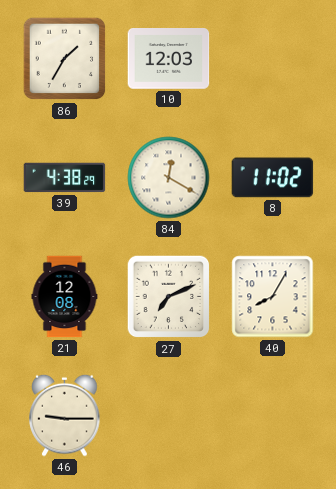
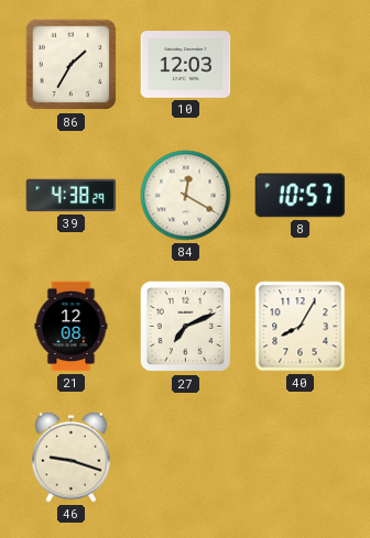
8: 11:02 -> 10:57
46: 9:15 -> 9:18
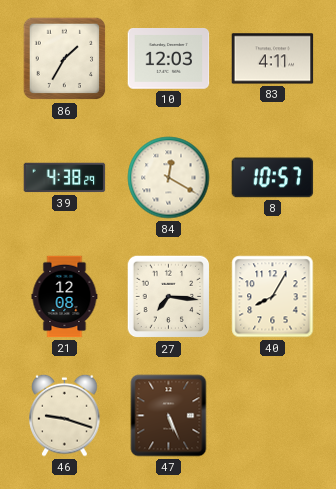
83: none -> 4:11
27: 7:11 -> 7:16
47: none -> 5:26
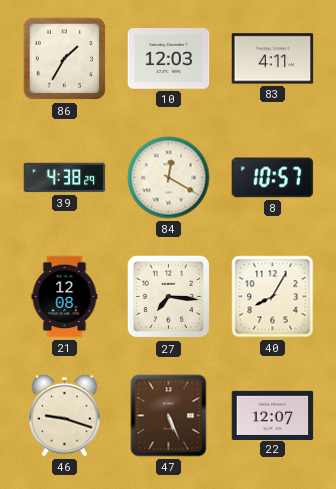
22: none -> 12:07
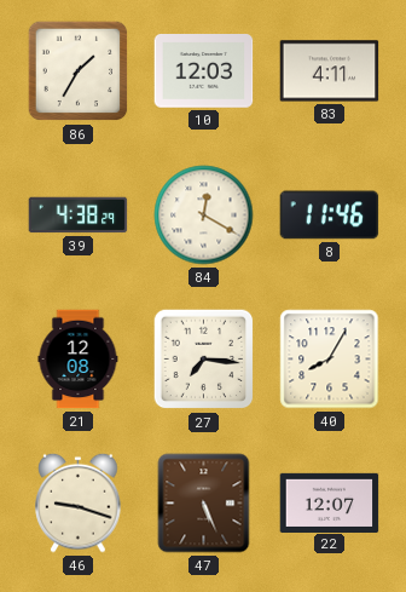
8: 10:57 -> 11:46
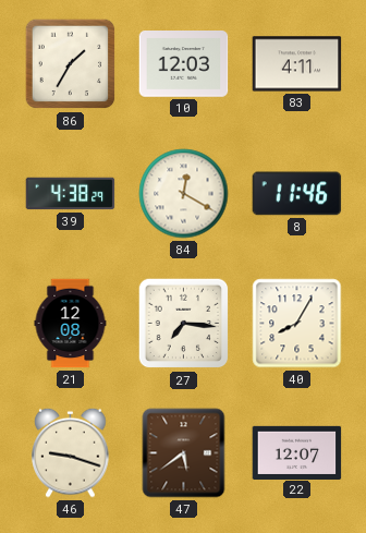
47: 5:26 -> 5:39
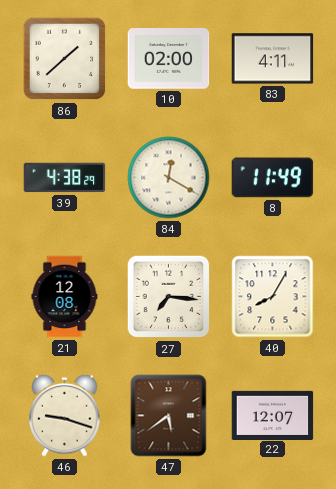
86: 1:35 -> 1:38
10: 12:03 -> 02:00
8: 11:46 -> 11:49
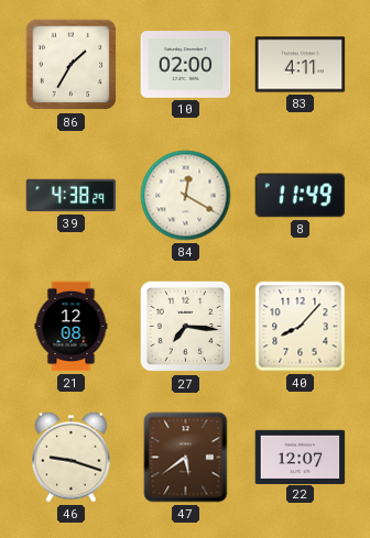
86: 1:38 -> 1:35
40: 8:05 -> 8:07
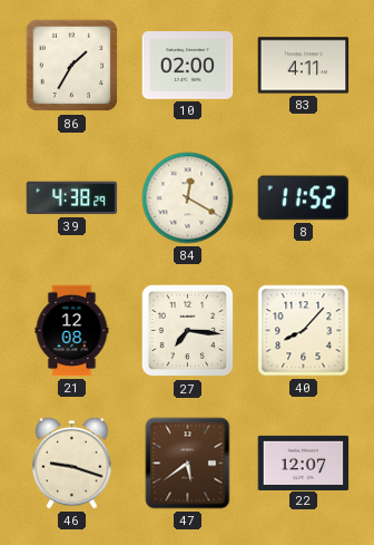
8: 11:49 -> 11:52
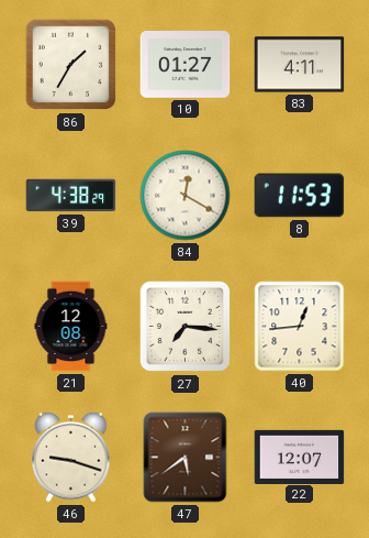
10: 02:00 -> 01:27
8: 11:52 -> 11:53
40: 8:07 -> 12:44
